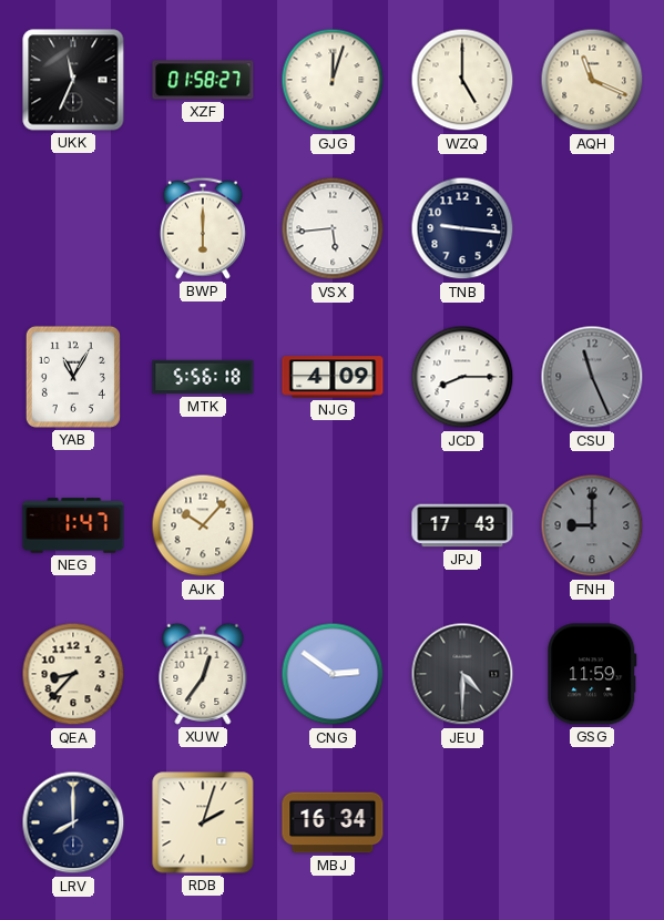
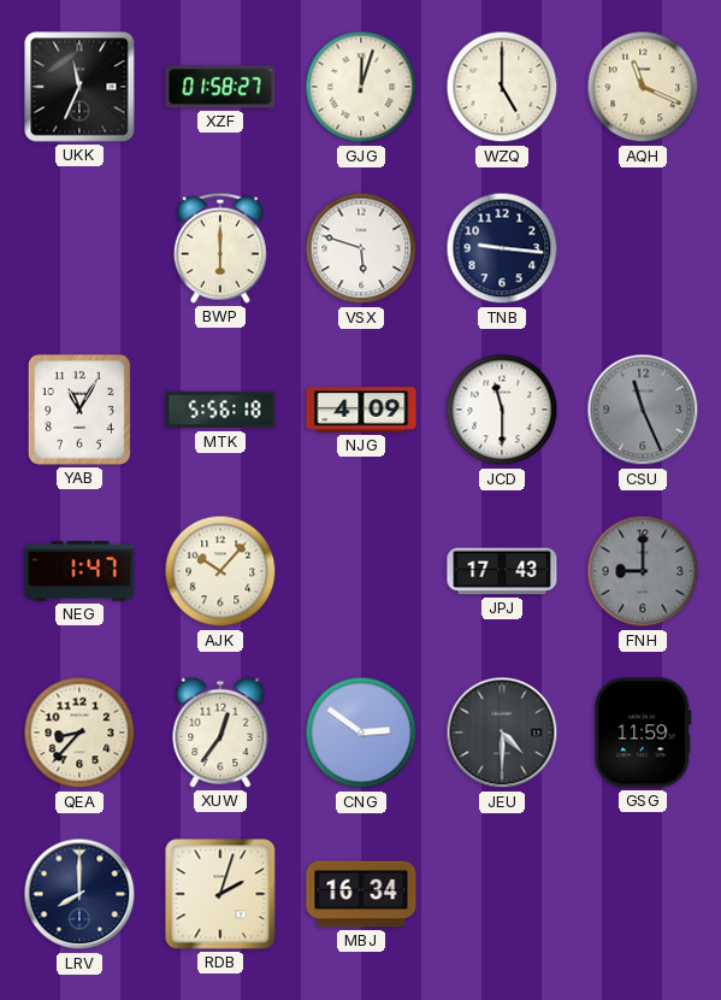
VSX: 5:44 -> 5:48
JCD: 8:15 -> 11:30
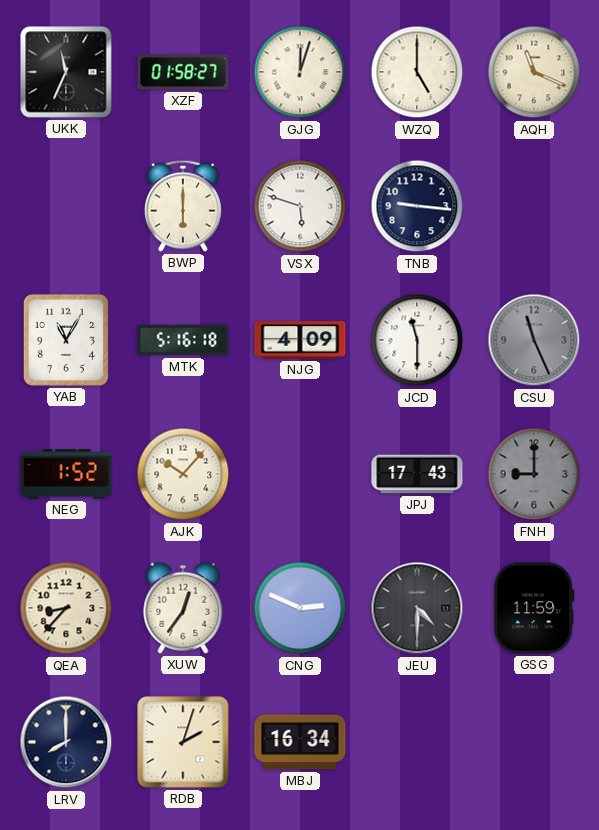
MTK: 5:56 -> 5:16
NEG: 1:47 -> 1:52
CNG: 2:51 -> 2:49
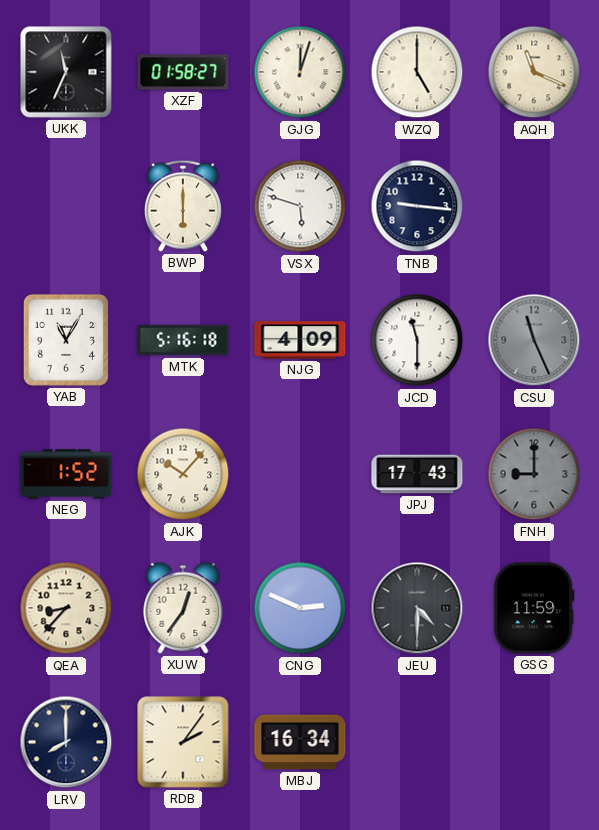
RDB: 2:03 -> 2:06
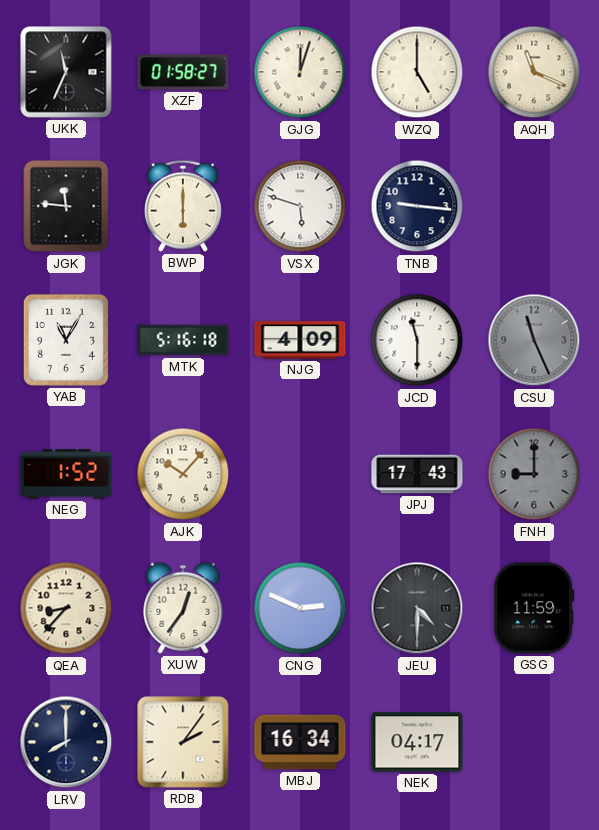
JGK: none -> 11:46
NEK: none -> 04:17
